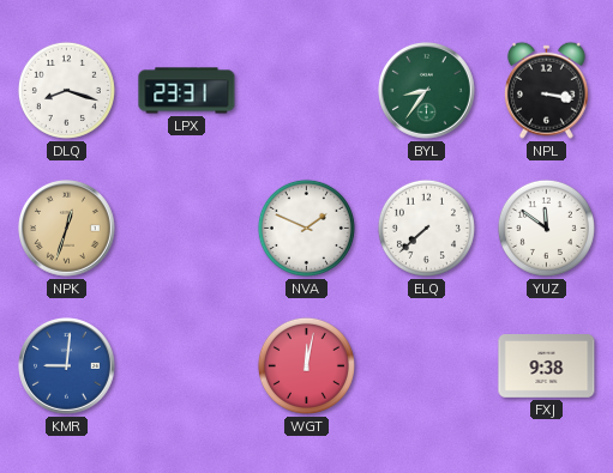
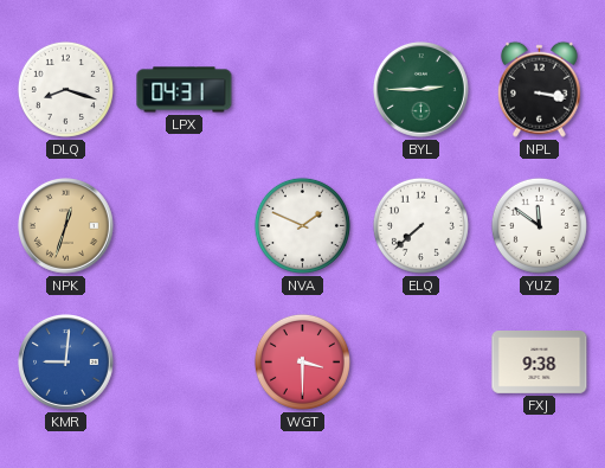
LPX: 23:31 -> 04:31
BYL: 8:36 -> 2:45
WGT: 12:02 -> 3:30
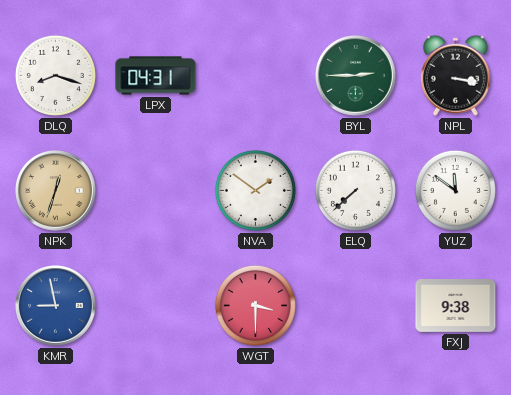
NVA: 1:49 -> 1:51
KMR: 9:01 -> 8:58
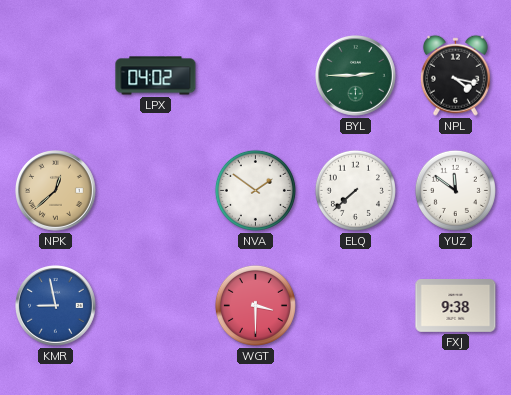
DLQ: 8:18 -> none
LPX: 04:31 -> 04:02
NPL: 3:17 -> 4:17
NPK: 12:33 -> 12:38
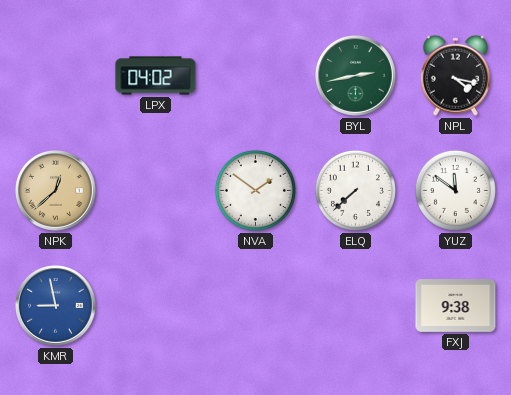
BYL: 2:45 -> 2:43
WGT: 3:30 -> none
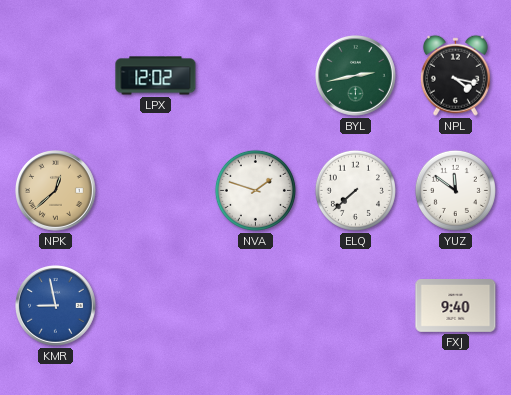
LPX: 04:02 -> 12:02
NVA: 1:51 -> 1:48
FXJ: 9:38 -> 9:40
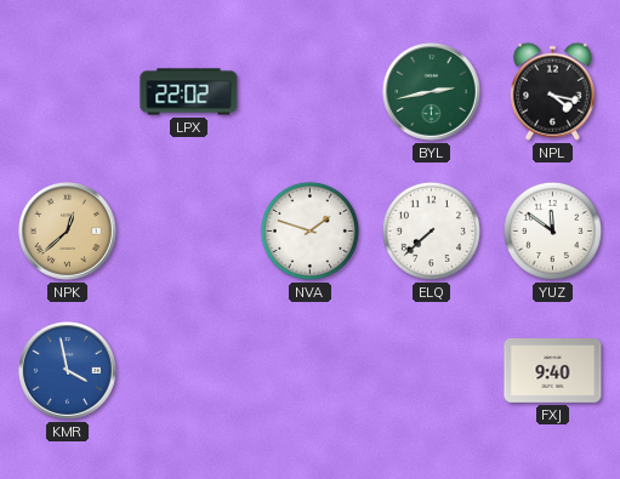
LPX: 12:02 -> 22:02
KMR: 8:58 -> 3:58
